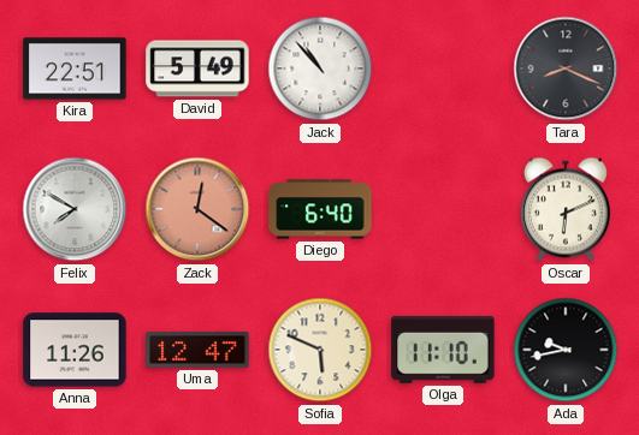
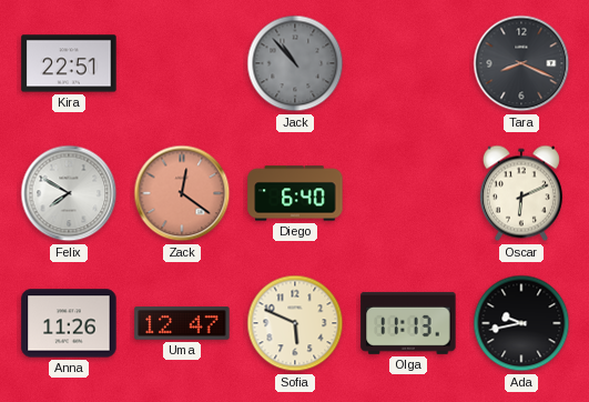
David: 5:49 -> none
Jack dial: white -> grey
Olga: 11:10 -> 11:13
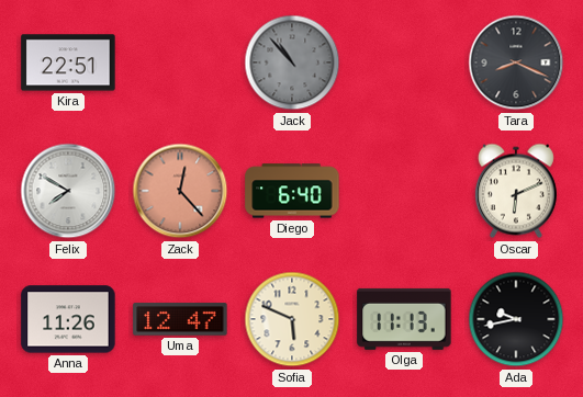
Zack: 12:21 -> 12:23
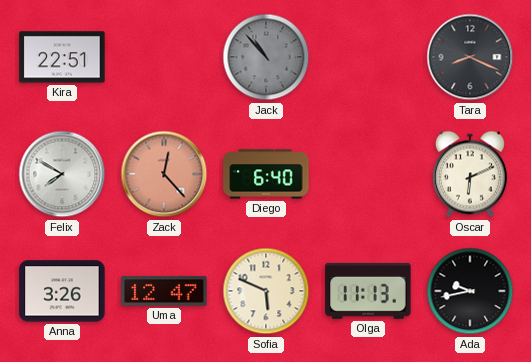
Anna: 11:26 -> 3:26
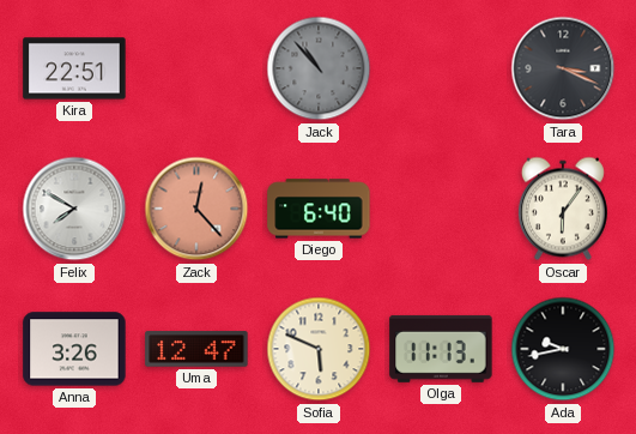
Tara: 8:19 -> 3:19
Oscar: 6:11 -> 6:06
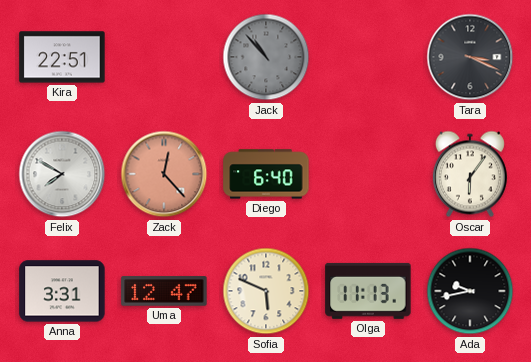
Anna: 3:26 -> 3:31
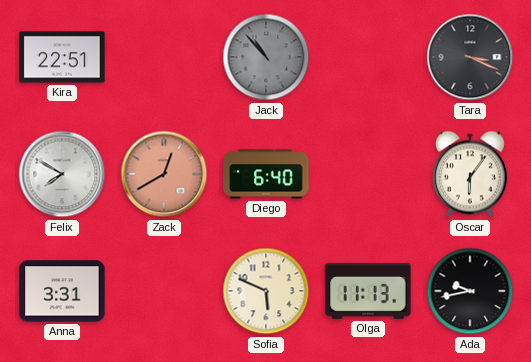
Zack: 12:23 -> 12:40
Uma: 12:47 -> none
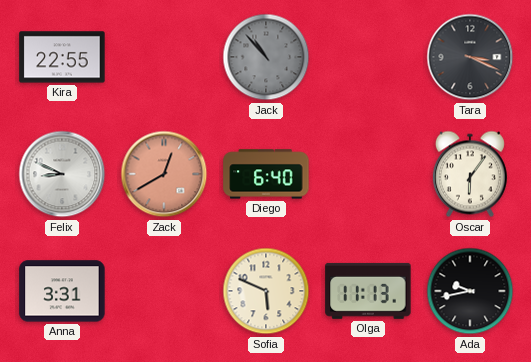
Kira: 22:51 -> 22:55
Felix: 7:50 -> 8:49
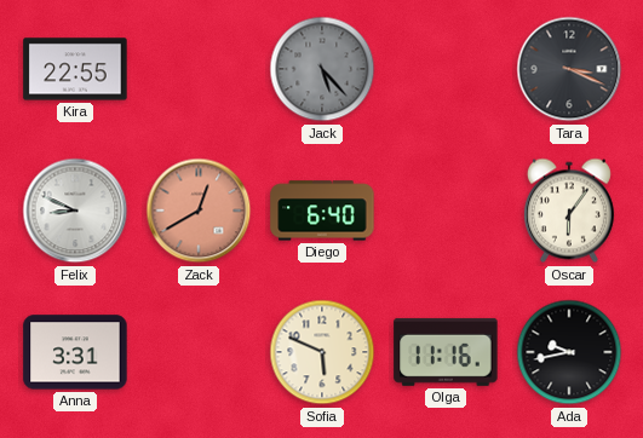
Jack: 10:53 -> 5:23
Olga: 11:13 -> 11:16
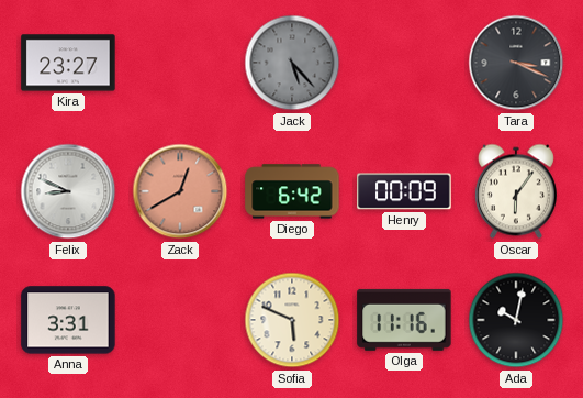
Kira: 22:55 -> 23:27
Diego: 6:40 -> 6:42
Henry: none -> 00:09
Ada: 9:43 -> 10:02
